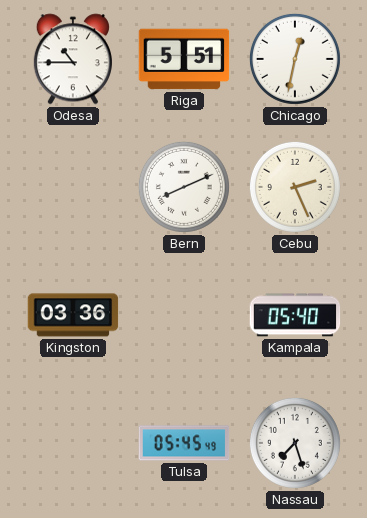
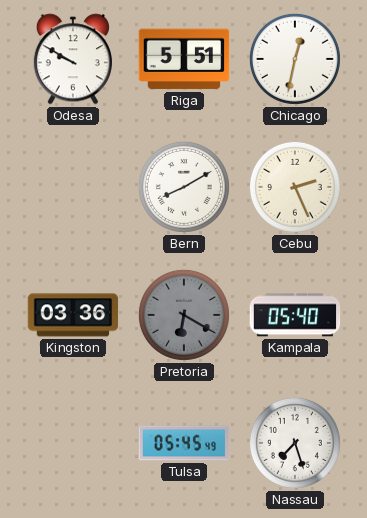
Odesa: 10:45 -> 9:50
Bern: 8:11 -> 8:10
Pretoria: none -> 6:20
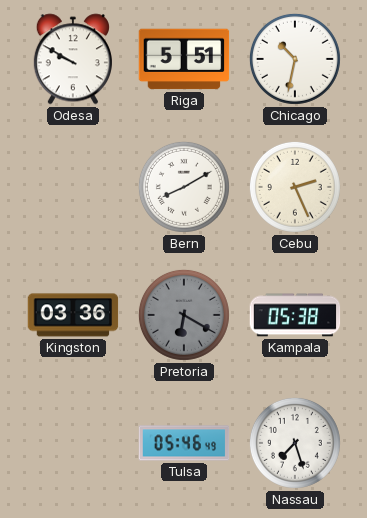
Chicago: 12:32 -> 10:32
Kampala: 05:40 -> 05:38
Tulsa: 05:45 -> 05:46
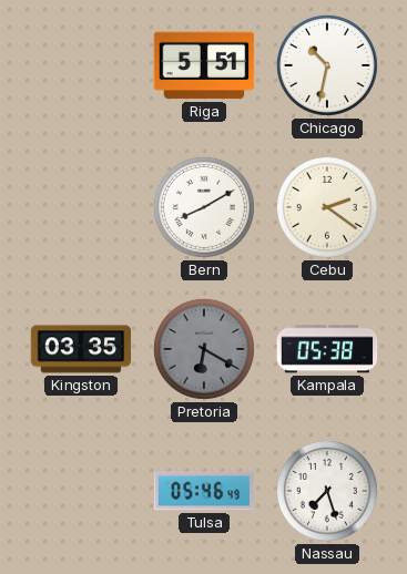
Odesa: 9:50 -> none
Cebu: 2:26 -> 2:21
Kingston: 03:36 -> 03:35
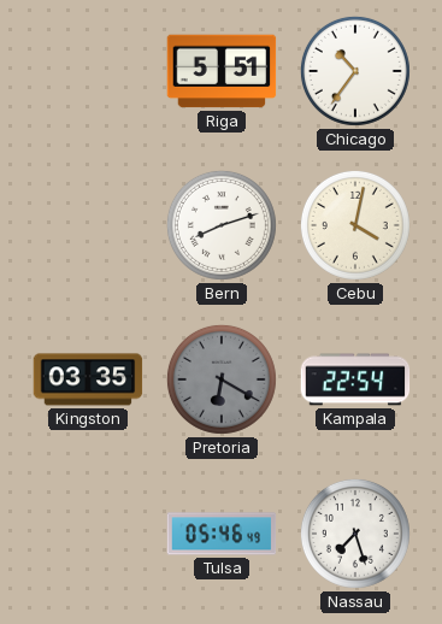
Chicago: 10:32 -> 10:36
Bern: 8:10 -> 8:12
Cebu: 2:21 -> 4:02
Kampala: 05:38 -> 22:54
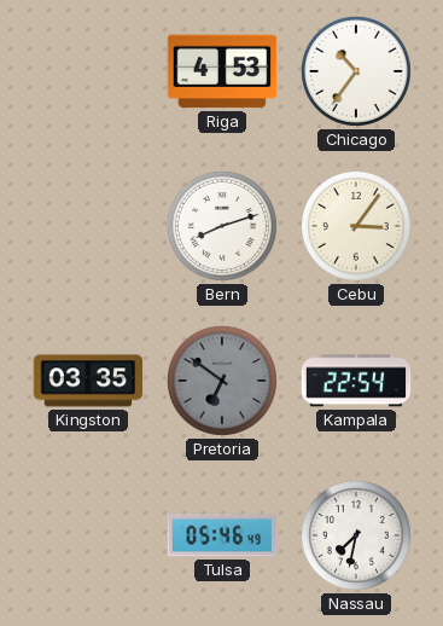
Riga: 5:51 -> 4:53
Cebu: 4:02 -> 3:06
Pretoria: 6:20 -> 6:51
Nassau: 7:27 -> 7:32
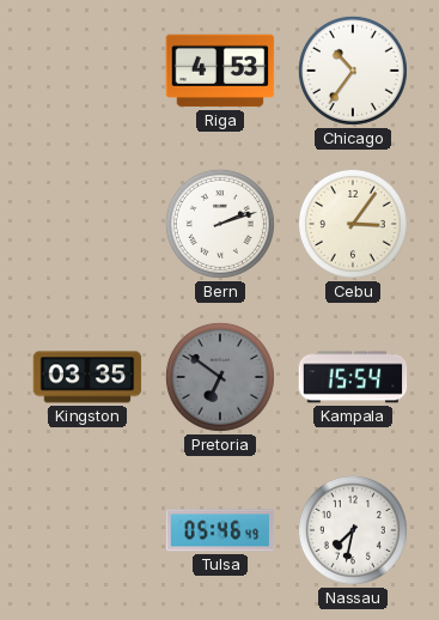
Bern: 8:12 -> 2:12
Kampala: 22:54 -> 15:54
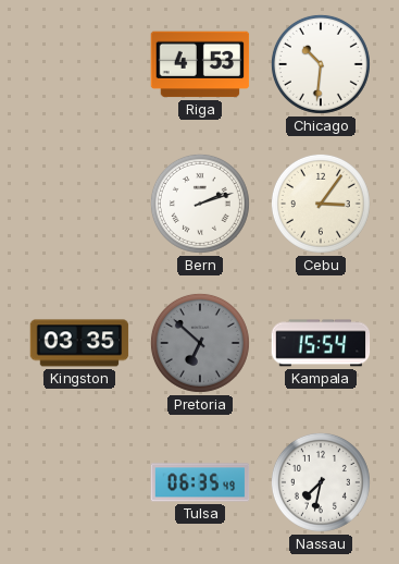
Chicago: 10:36 -> 10:31
Pretoria: 6:51 -> 6:52
Tulsa: 05:46 -> 06:35
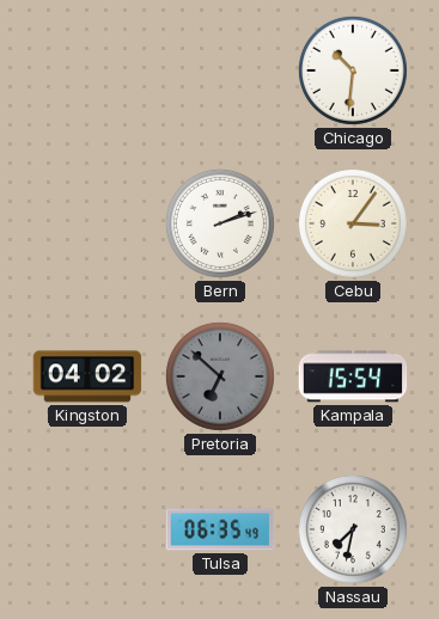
Riga: 4:53 -> none
Kingston: 03:35 -> 04:02
